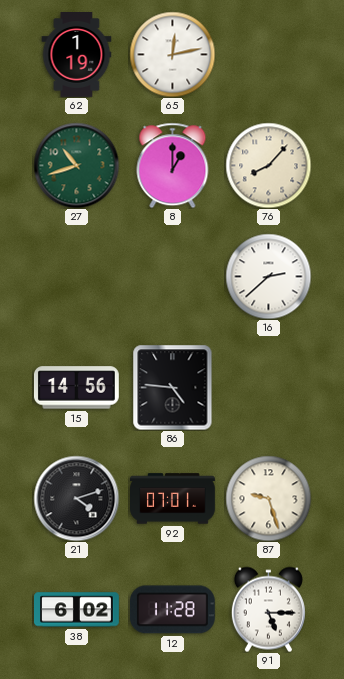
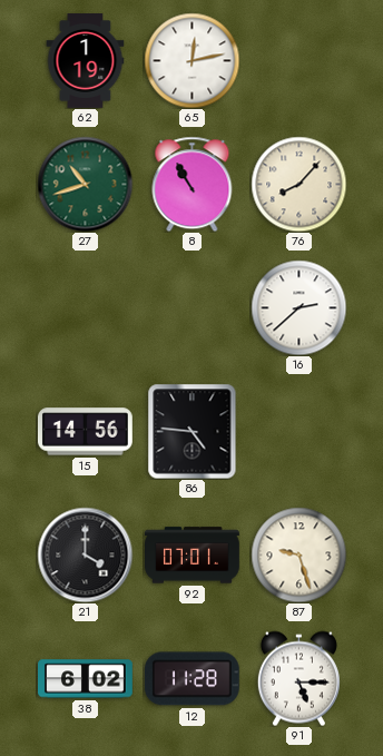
8: 1:00 -> 10:55
21: 4:12 -> 4:00
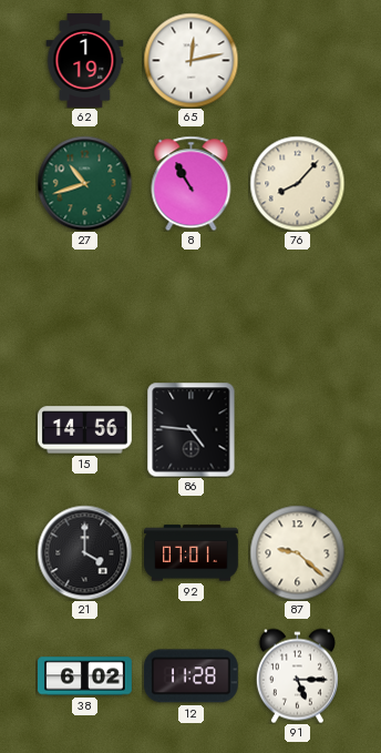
16: 2:38 -> none
87: 9:27 -> 9:22
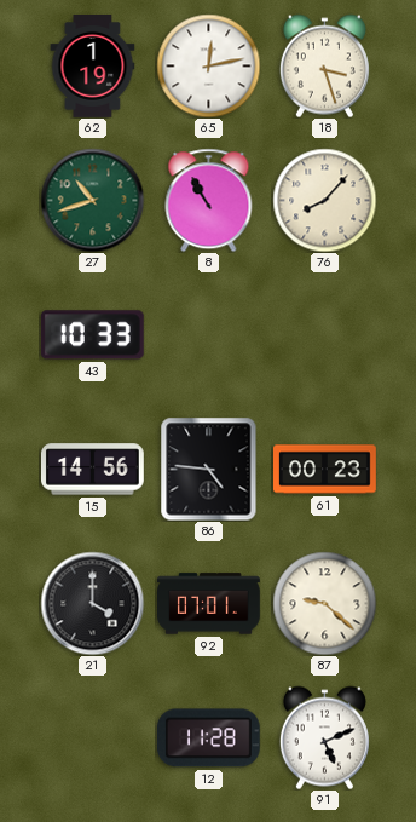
18: none -> 3:27
43: none -> 10:33
61: none -> 00:23
38: 6:02 -> none
91: 5:15 -> 5:11
